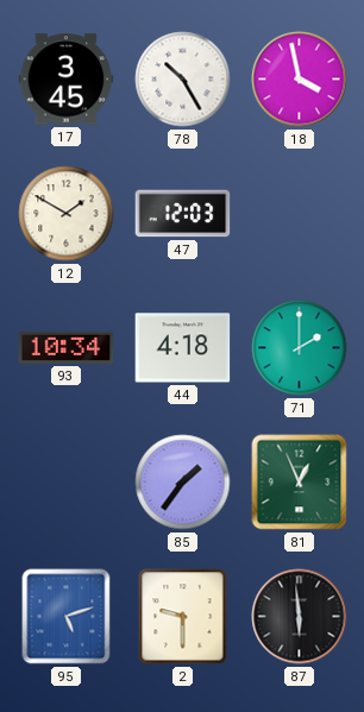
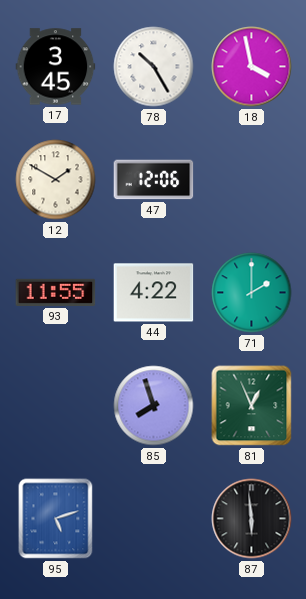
47: 12:03 -> 12:06
93: 10:34 -> 11:55
44: 4:18 -> 4:22
85: 1:36 -> 7:57
2: 9:30 -> none
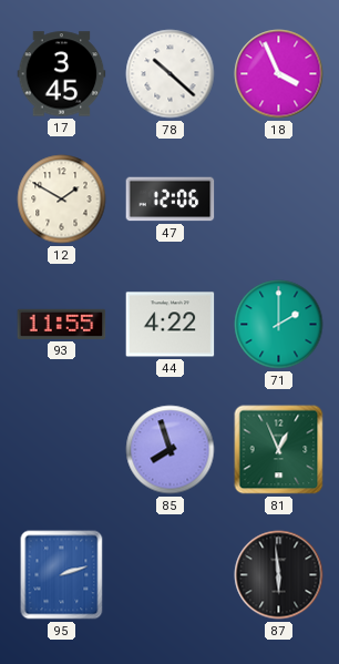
78: 10:25 -> 10:22
18: 3:58 -> 3:56
95: 5:12 -> 2:12
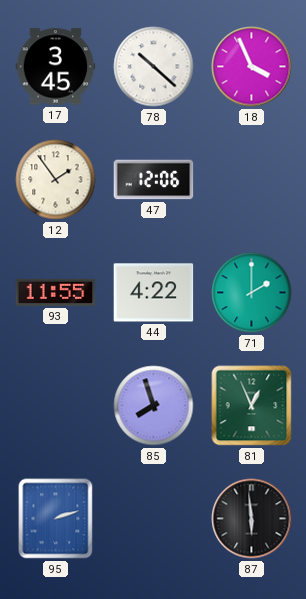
12: 1:50 -> 1:54
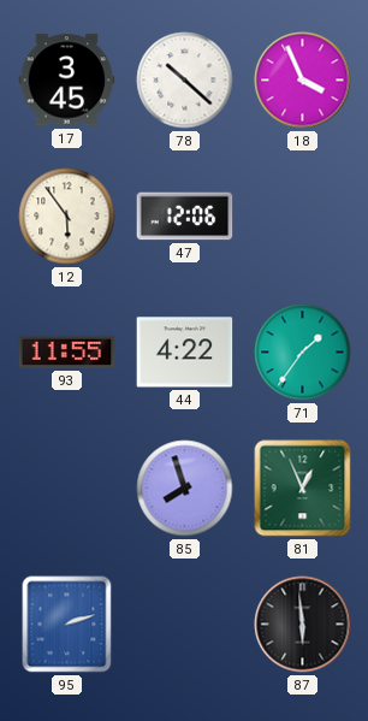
12: 1:54 -> 5:54
71: 2:00 -> 1:36
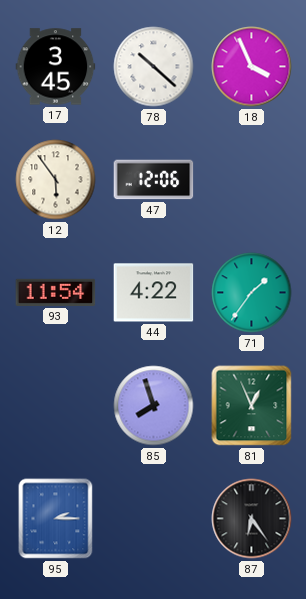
93: 11:55 -> 11:54
95: 2:12 -> 2:15
87: 5:59 -> 6:24
